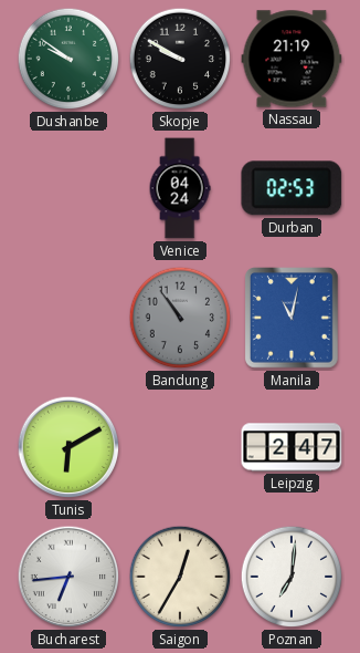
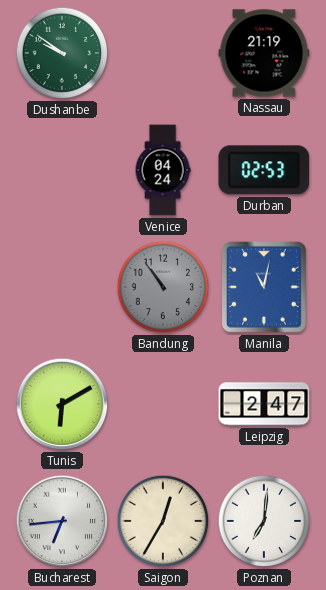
Skopje: 9:50 -> none
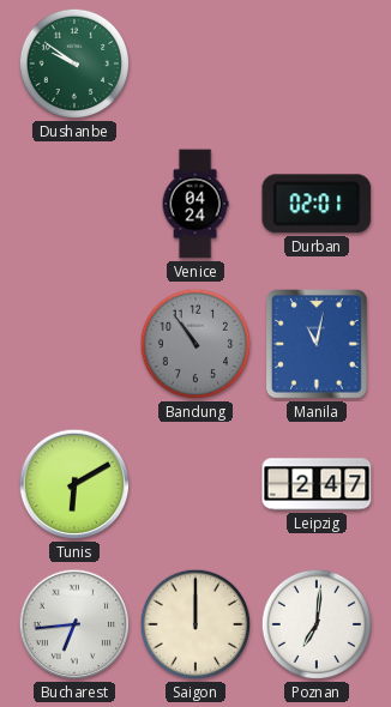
Nassau: 21:19 -> none
Durban: 02:53 -> 02:01
Saigon: 12:35 -> 12:00
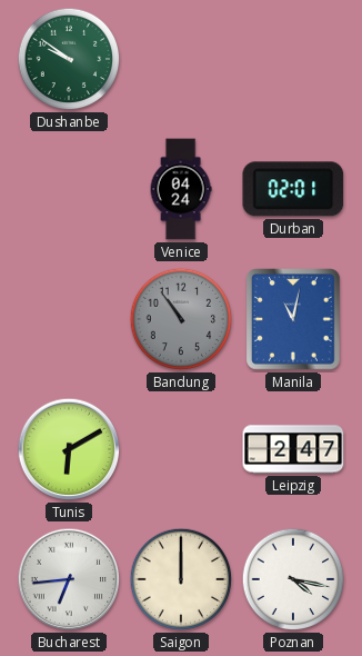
Poznan: 7:01 -> 4:17
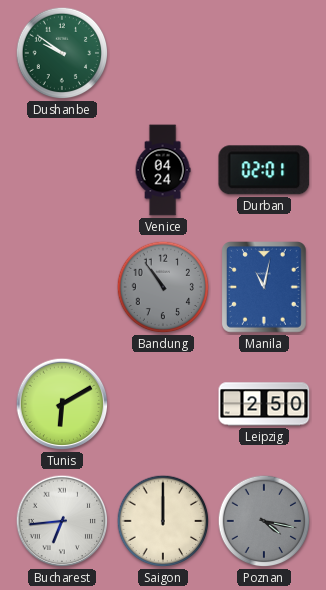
Leipzig: 2:47 -> 2:50
Poznan dial: white -> grey
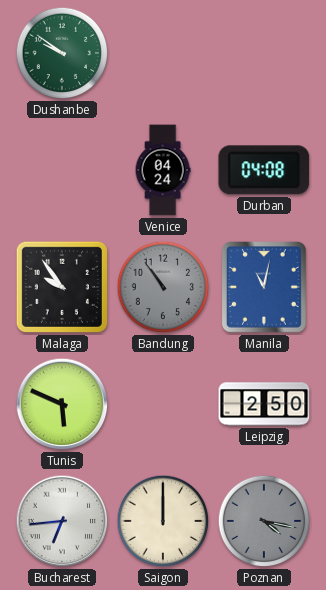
Durban: 02:01 -> 04:08
Malaga: none -> 9:54
Tunis: 6:10 -> 5:49
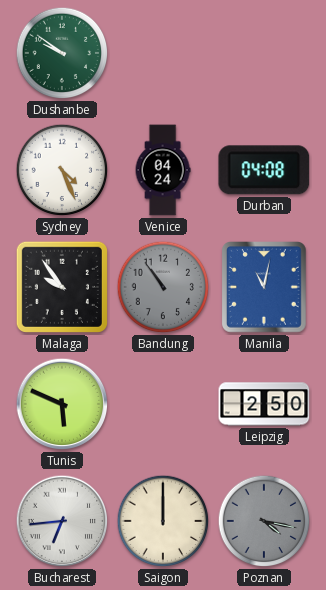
Sydney: none -> 4:26
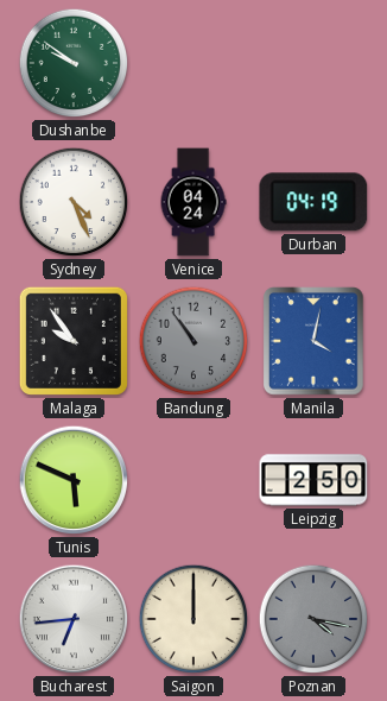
Durban: 04:08 -> 04:19
Manila: 11:02 -> 4:02
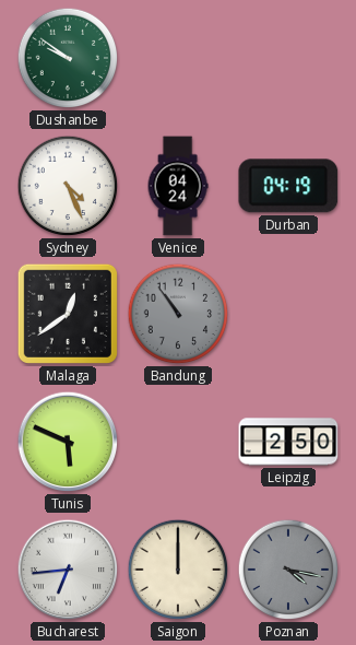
Malaga: 9:54 -> 12:39
Manila: 4:02 -> none
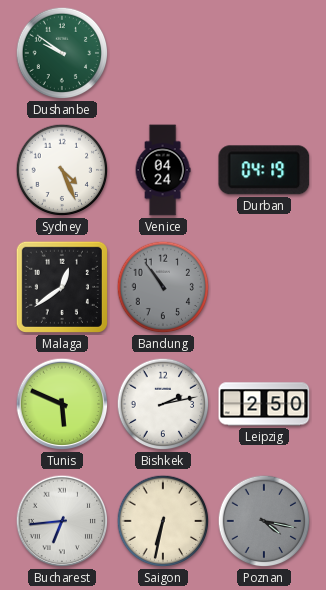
Bishkek: none -> 2:13
Saigon: 12:00 -> 6:32
